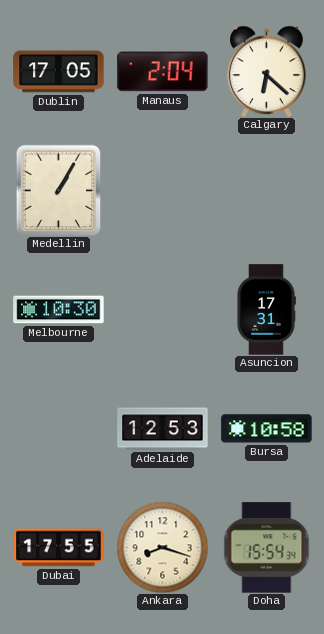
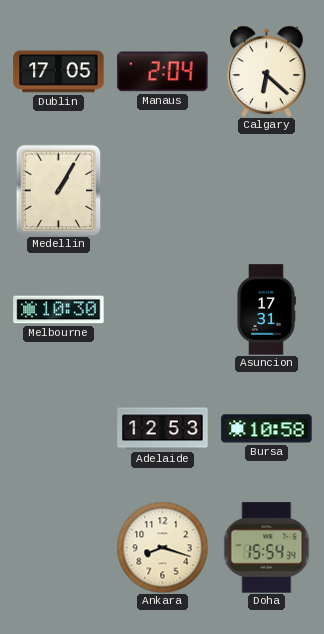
Dubai: 17:55 -> none
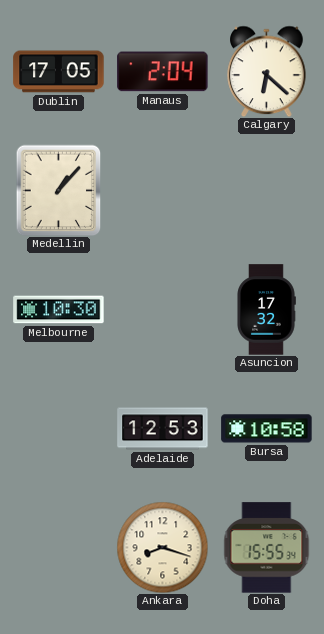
Medellin: 1:05 -> 1:07
Asuncion: 17:31 -> 17:32
Doha: 15:54 -> 15:55
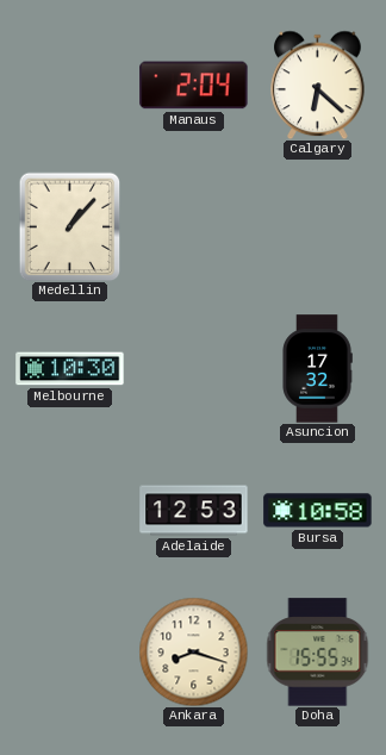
Dublin: 17:05 -> none
